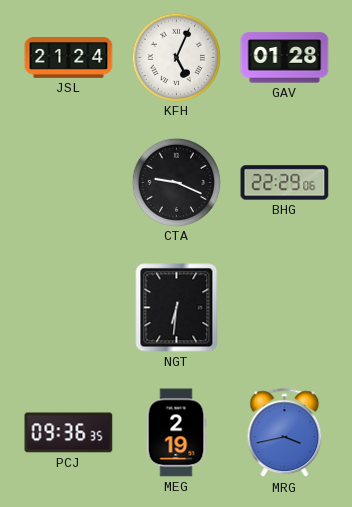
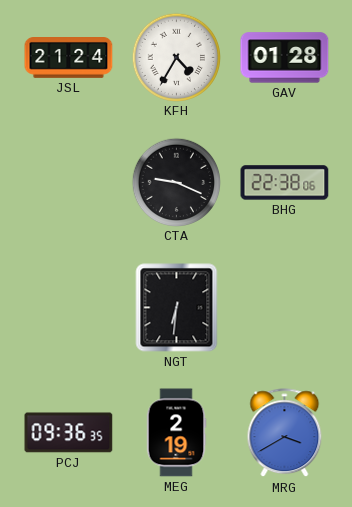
KFH: 5:04 -> 4:35
BHG: 22:29 -> 22:38
MRG: 3:43 -> 3:40
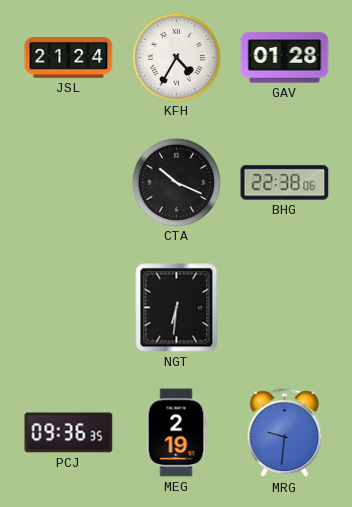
CTA: 9:19 -> 10:19
MRG: 3:40 -> 9:31
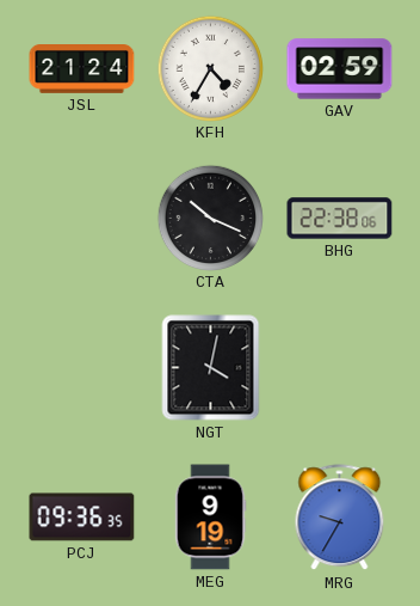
GAV: 01:28 -> 02:59
NGT: 6:31 -> 4:02
MEG: 2:19 -> 9:19
MRG: 9:31 -> 9:35
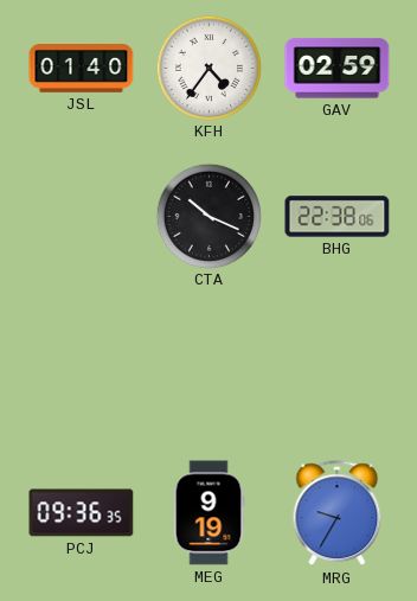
JSL: 21:24 -> 01:40
KFH: 4:35 -> 4:36
NGT: 4:02 -> none
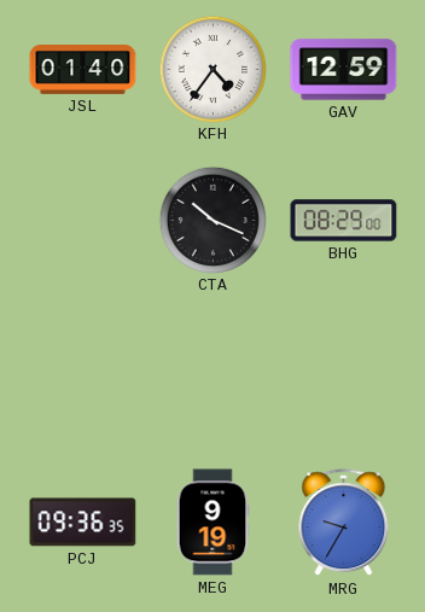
GAV: 02:59 -> 12:59
BHG: 22:38 -> 08:29
